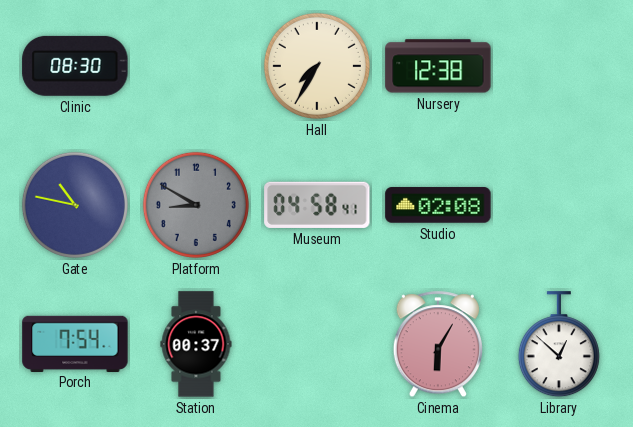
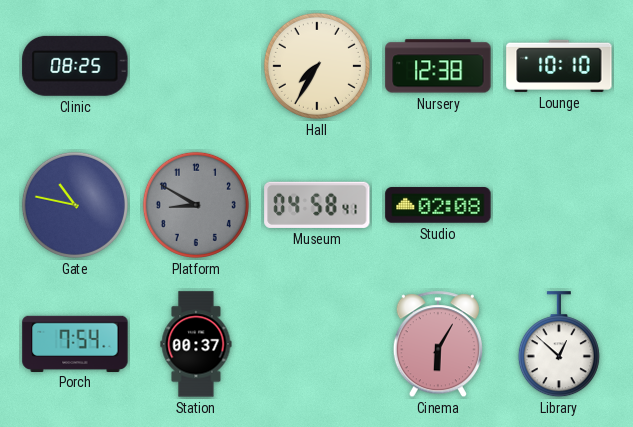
Clinic: 08:30 -> 08:25
Lounge: none -> 10:10
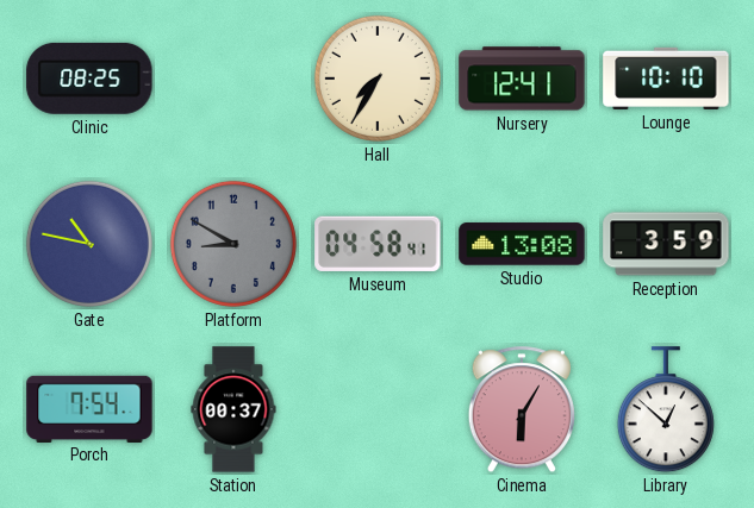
Nursery: 12:38 -> 12:41
Studio: 02:08 -> 13:08
Reception: none -> 3:59
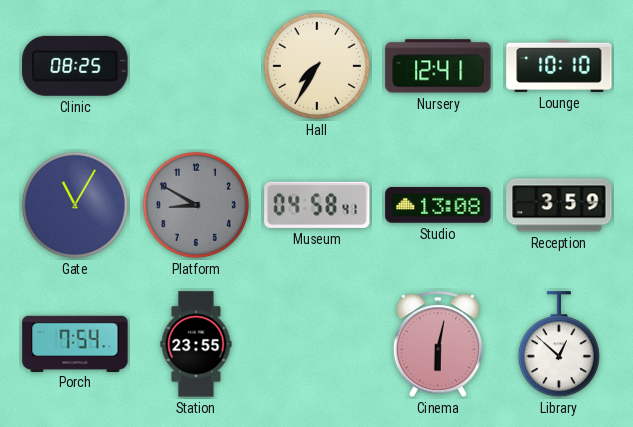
Gate: 10:47 -> 11:05
Station: 00:37 -> 23:55
Cinema: 6:05 -> 6:02
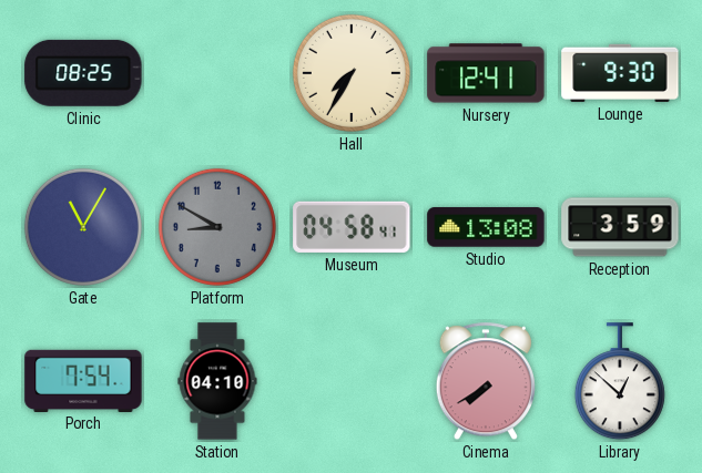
Lounge: 10:10 -> 9:30
Station: 23:55 -> 04:10
Cinema: 6:02 -> 7:40
